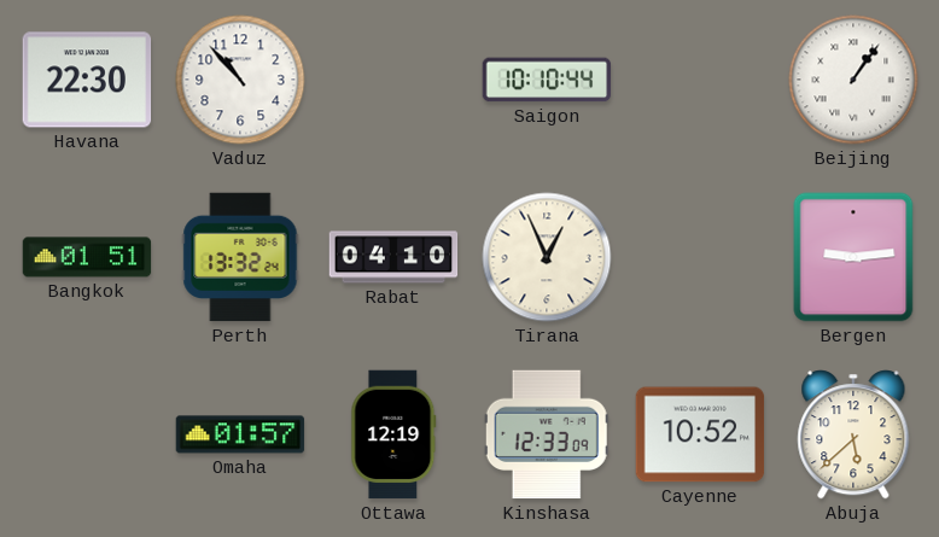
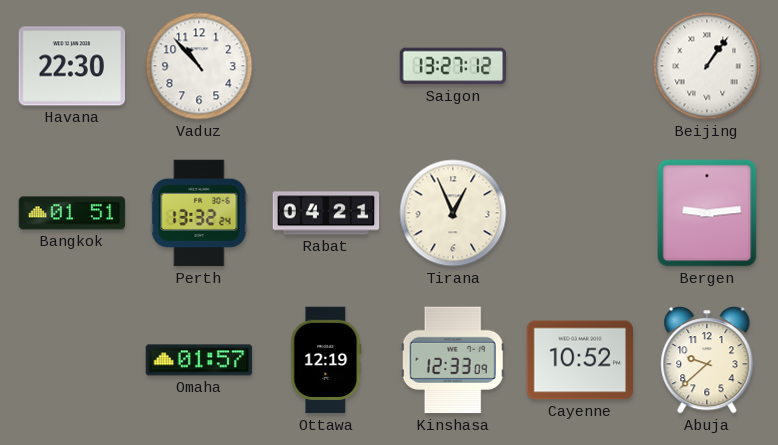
Saigon: 10:10 -> 13:27
Rabat: 04:10 -> 04:21
Abuja: 5:38 -> 9:38
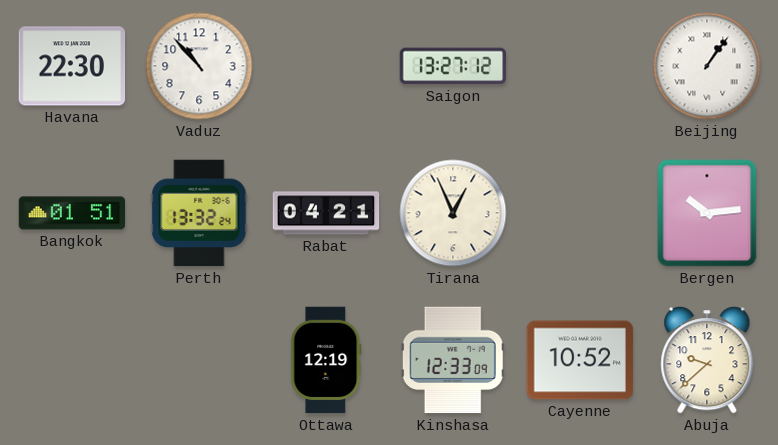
Bergen: 9:14 -> 10:14
Omaha: 01:57 -> none
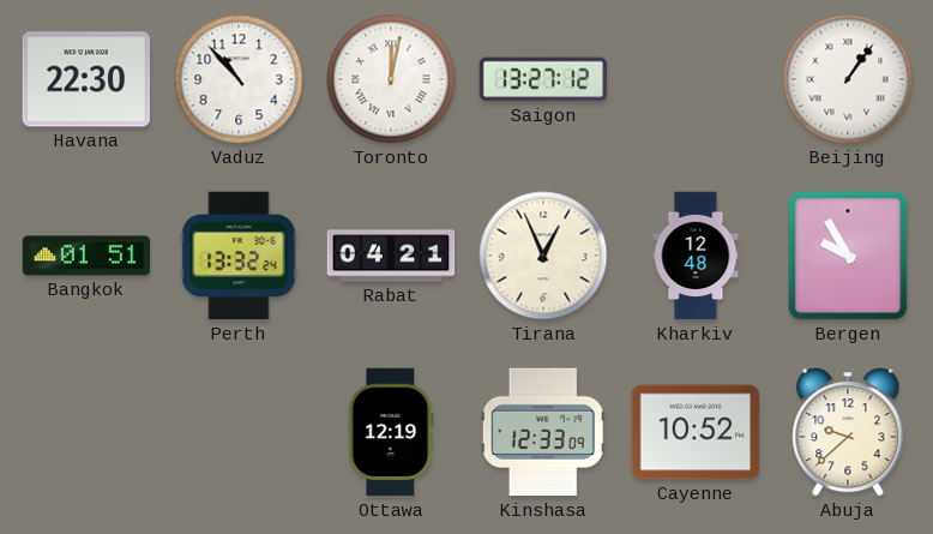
Toronto: none -> 12:02
Kharkiv: none -> 12:48
Bergen: 10:14 -> 9:55
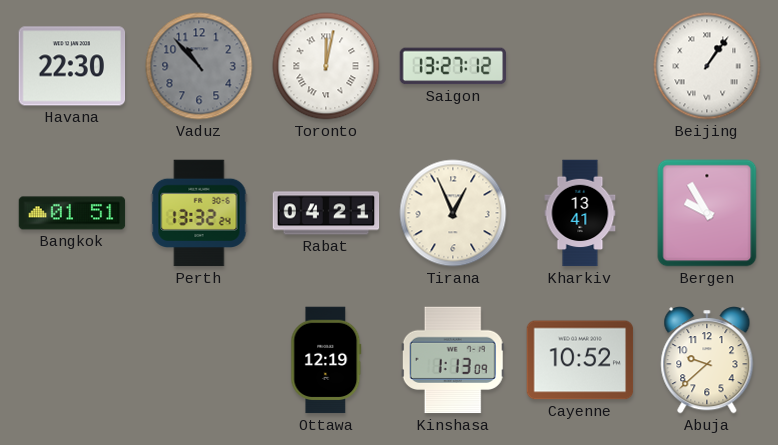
Vaduz dial: white -> grey
Kharkiv: 12:48 -> 13:41
Kinshasa: 12:33 -> 1:13
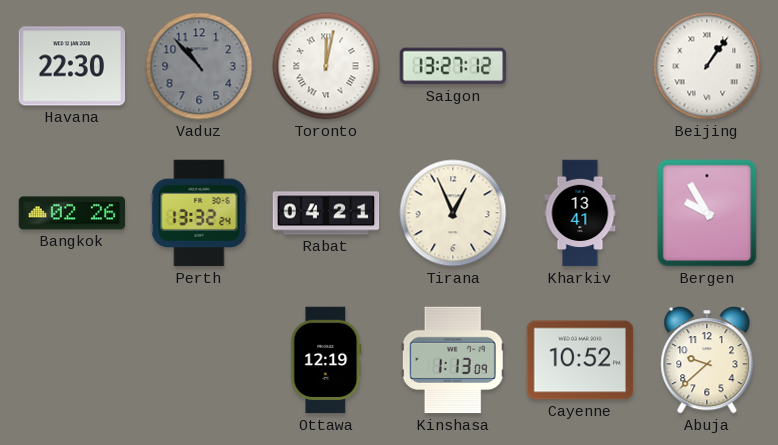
Bangkok: 01:51 -> 02:26
